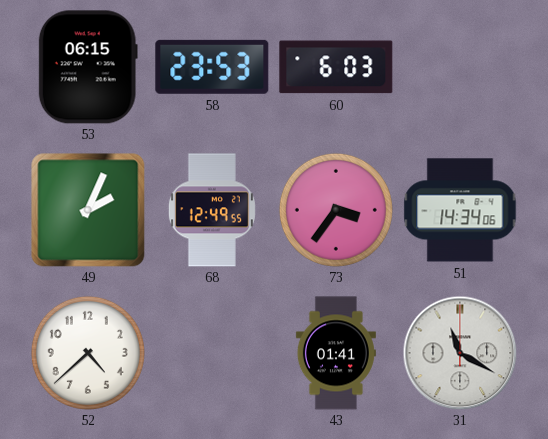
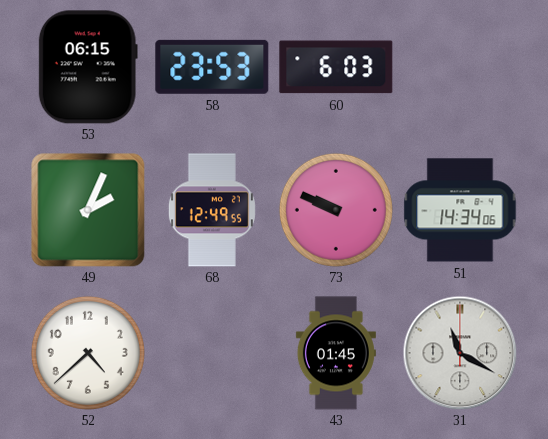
73: 3:36 -> 9:49
43: 01:41 -> 01:45
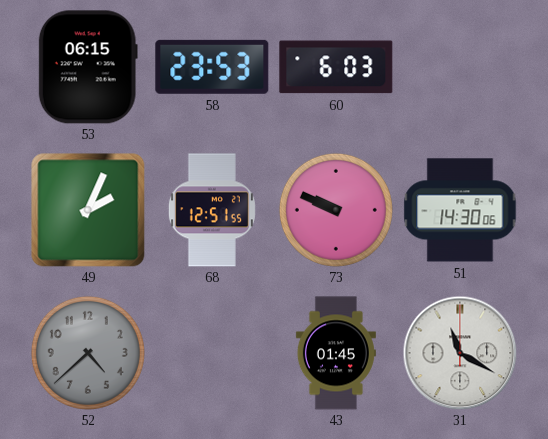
68: 12:49 -> 12:51
51: 14:34 -> 14:30
52 dial: white -> grey
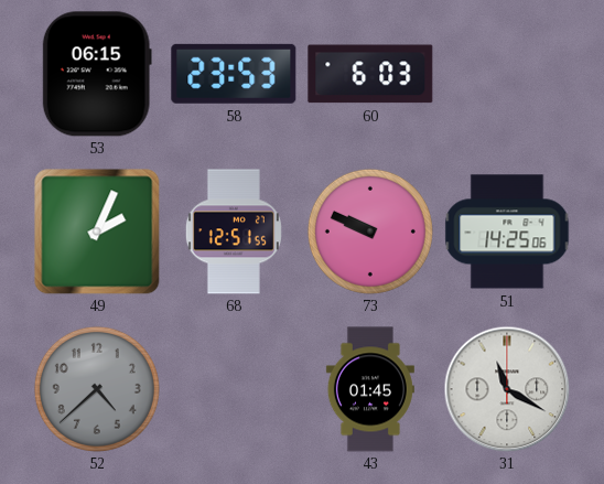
51: 14:30 -> 14:25
